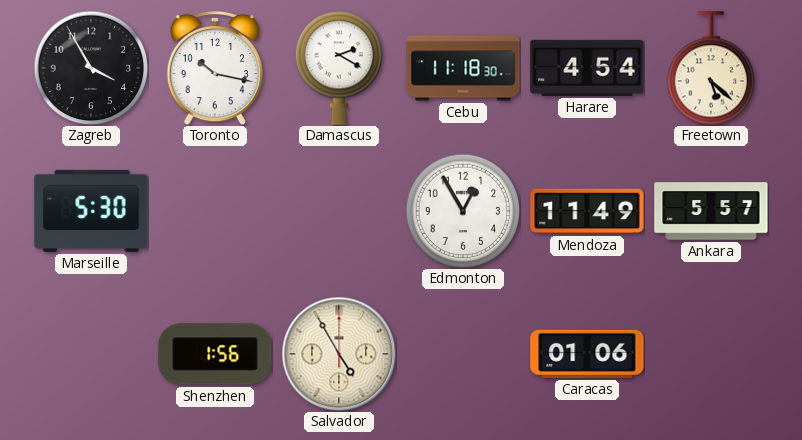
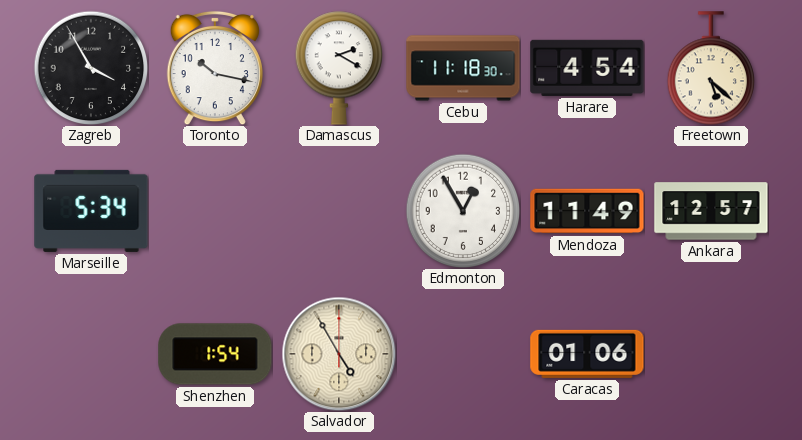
Marseille: 5:30 -> 5:34
Ankara: 5:57 -> 12:57
Shenzhen: 1:56 -> 1:54
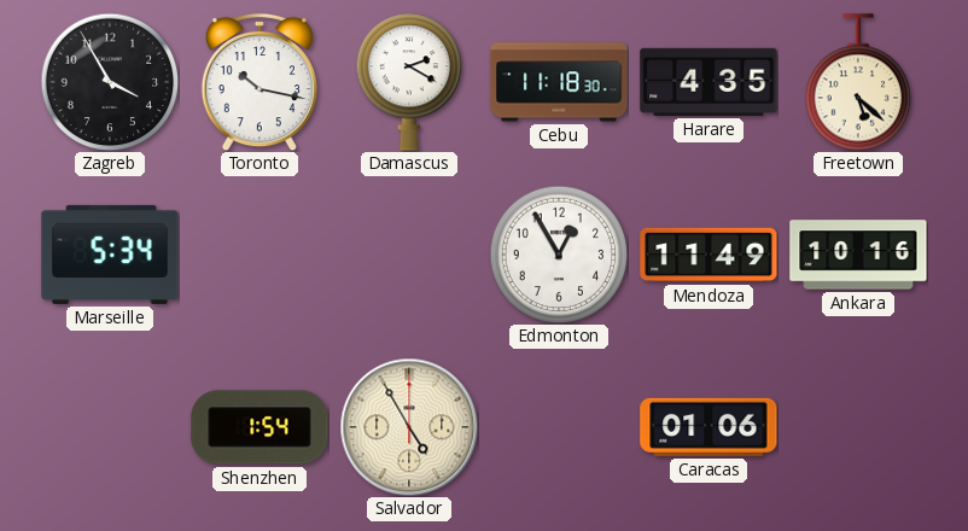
Harare: 4:54 -> 4:35
Ankara: 12:57 -> 10:16
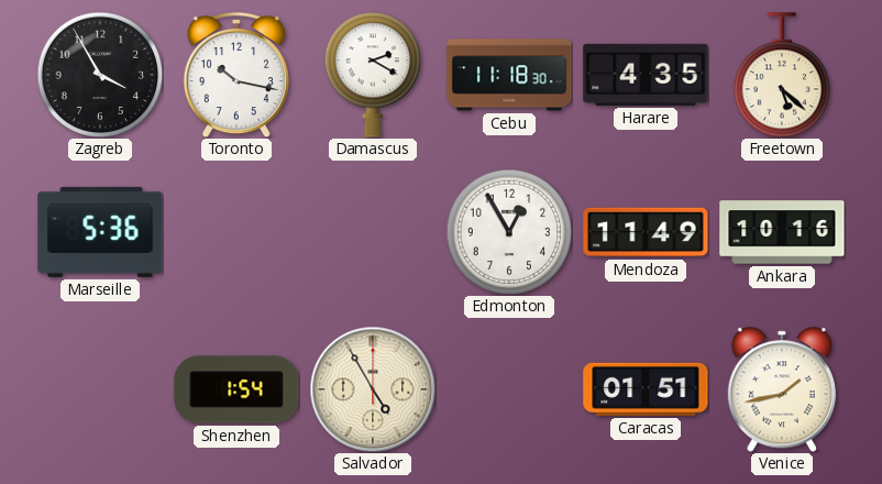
Marseille: 5:34 -> 5:36
Caracas: 01:06 -> 01:51
Venice: none -> 1:43
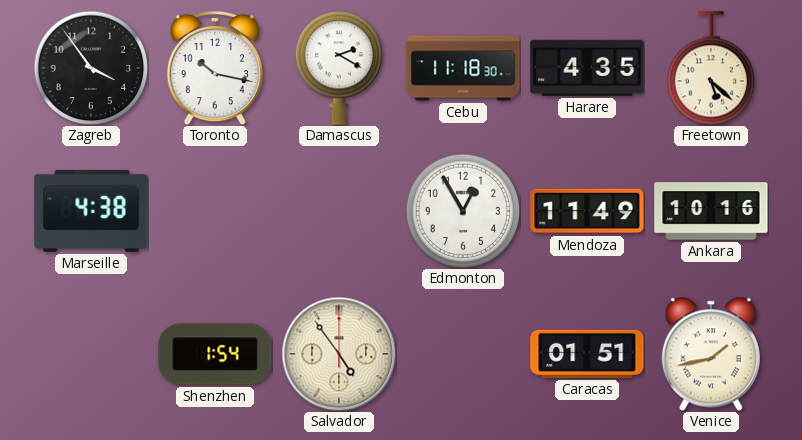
Zagreb: 3:55 -> 3:54
Marseille: 5:36 -> 4:38
Salvador: 4:55 -> 4:54
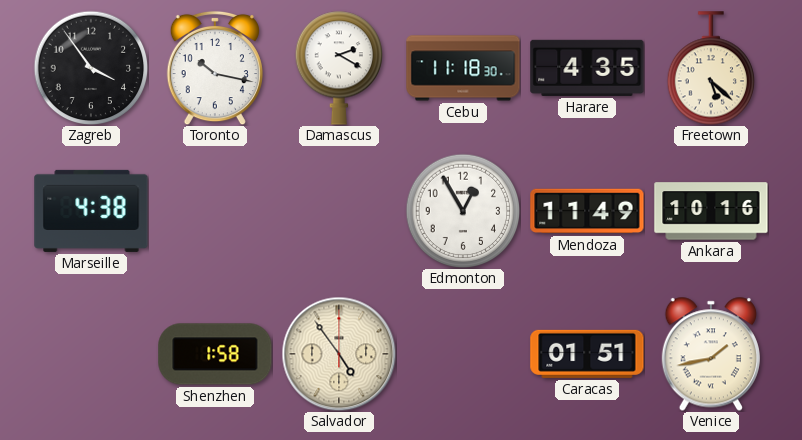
Shenzhen: 1:54 -> 1:58
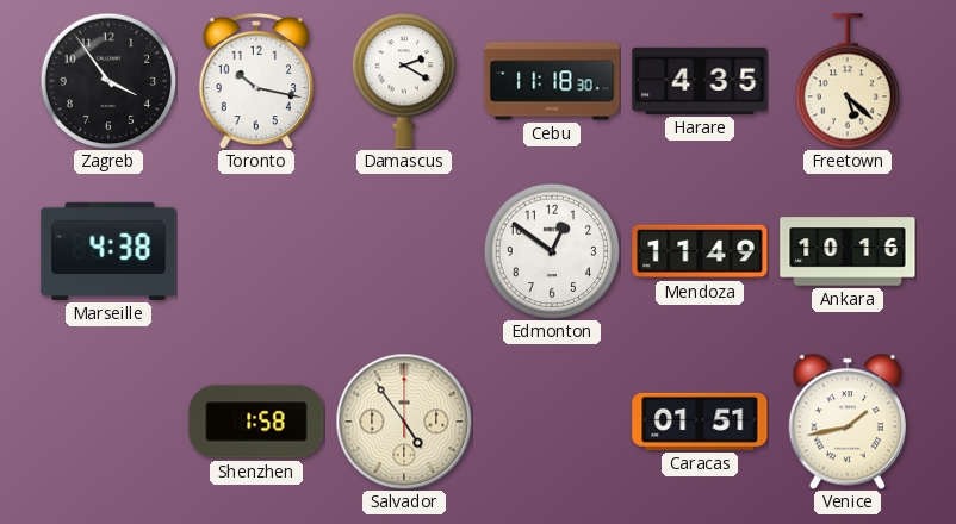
Edmonton: 12:55 -> 12:51
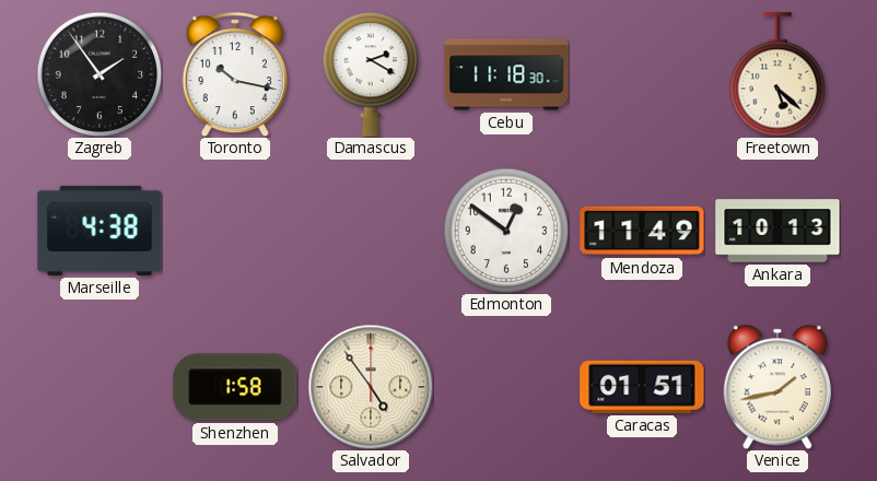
Zagreb: 3:54 -> 1:54
Harare: 4:35 -> none
Ankara: 10:16 -> 10:13
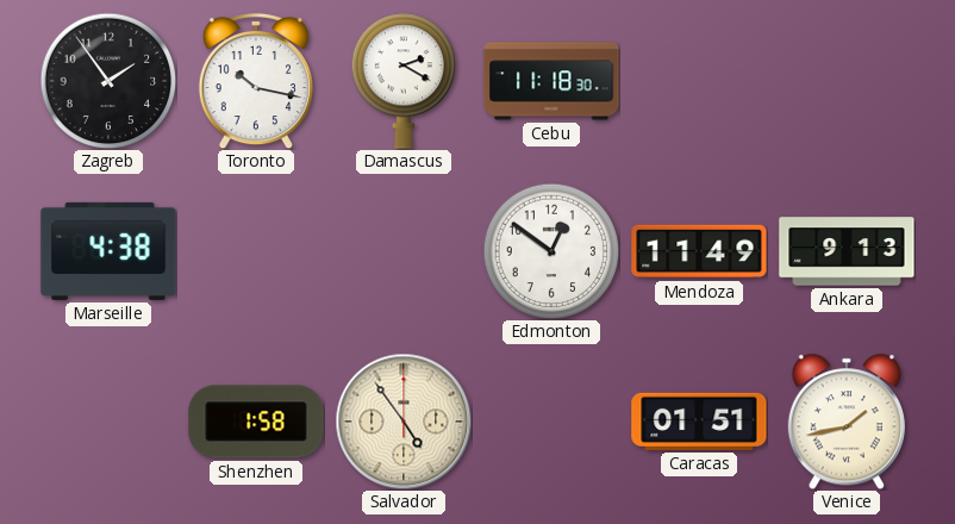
Freetown: 5:22 -> none
Ankara: 10:13 -> 9:13
